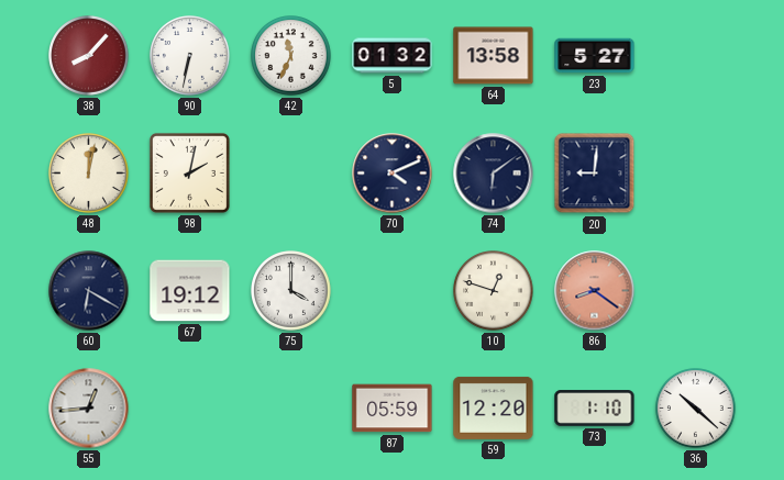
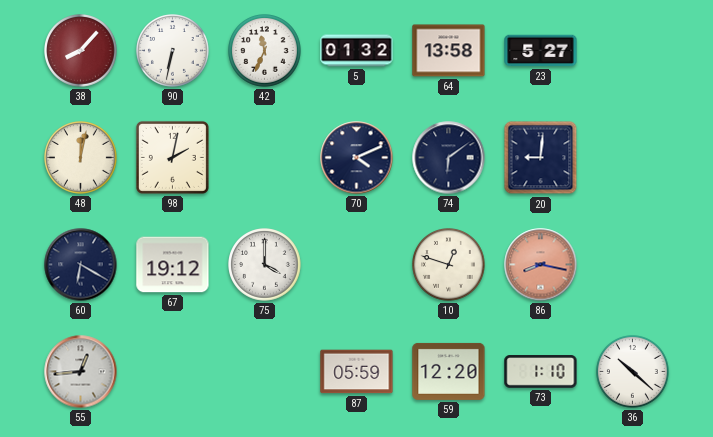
86: 8:21 -> 8:17
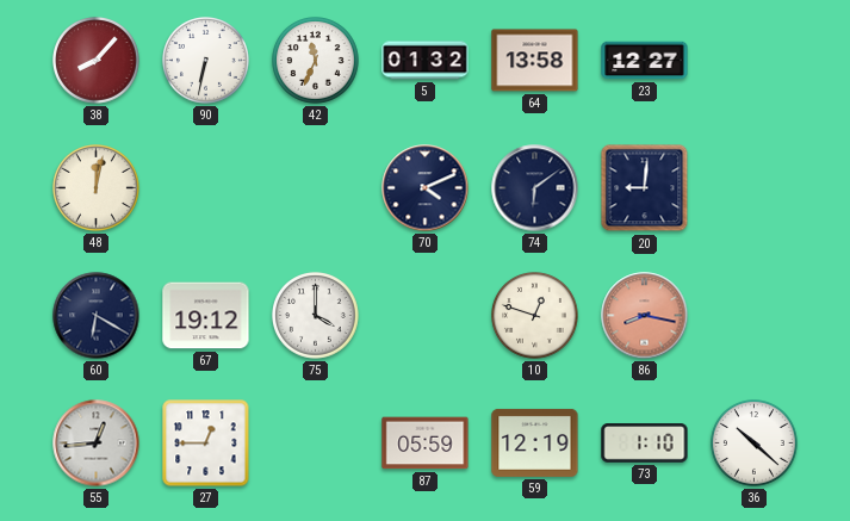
23: 5:27 -> 12:27
98: 2:02 -> none
27: none -> 12:45
59: 12:20 -> 12:19
